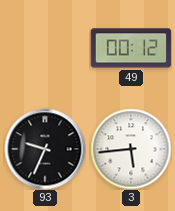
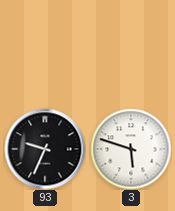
49: 00:12 -> none
3: 5:44 -> 5:48
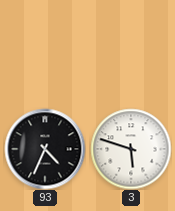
93: 9:34 -> 4:34
